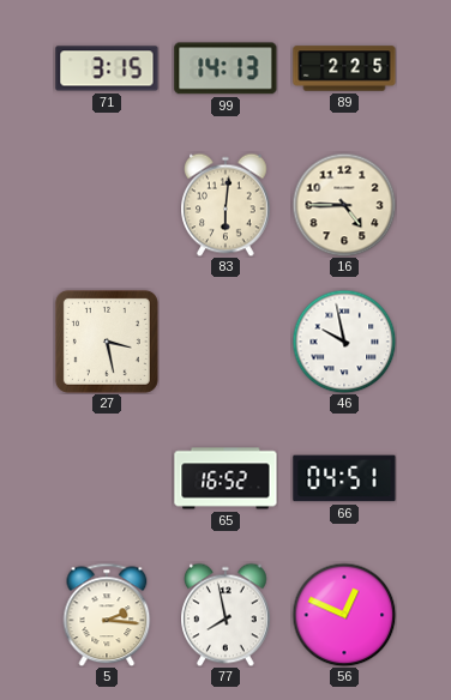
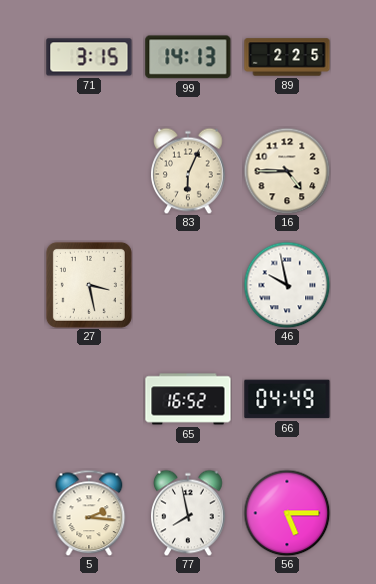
83: 6:01 -> 6:04
66: 04:51 -> 04:49
56: 12:49 -> 5:15
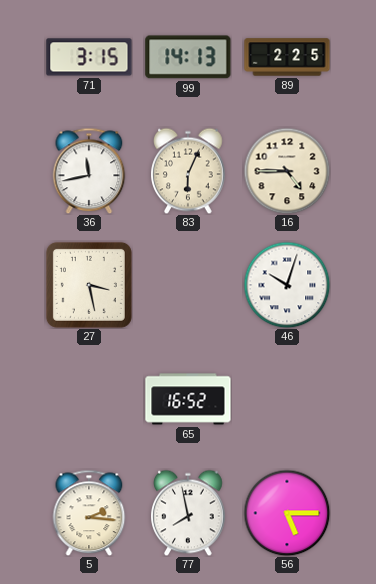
36: none -> 11:43
46: 9:58 -> 10:03
66: 04:49 -> none
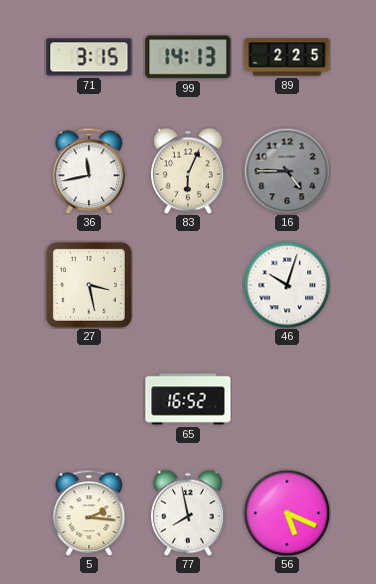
16 dial: cream -> grey
56: 5:15 -> 5:19
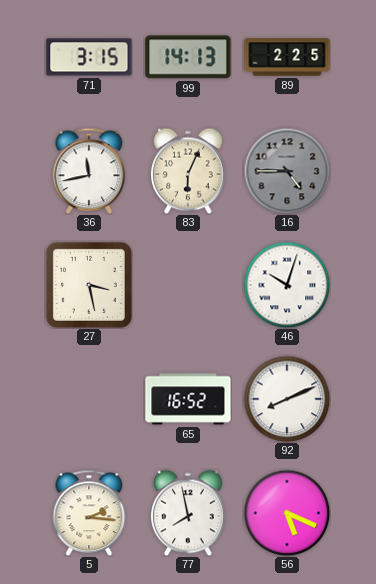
92: none -> 8:11
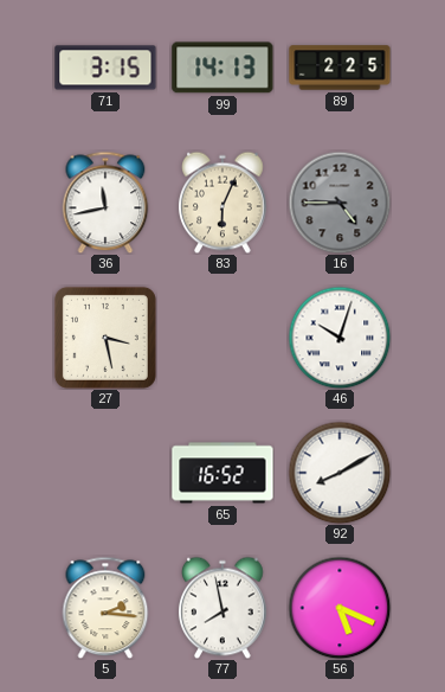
92: 8:11 -> 8:10
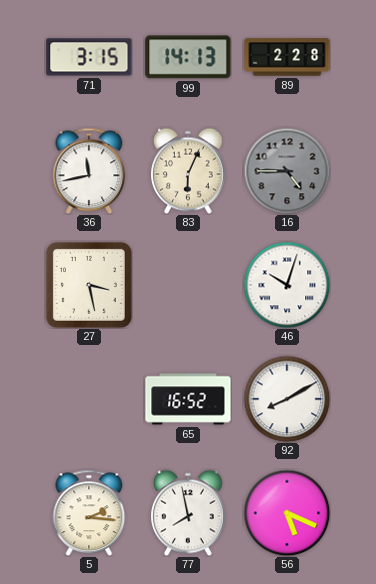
89: 2:25 -> 2:28
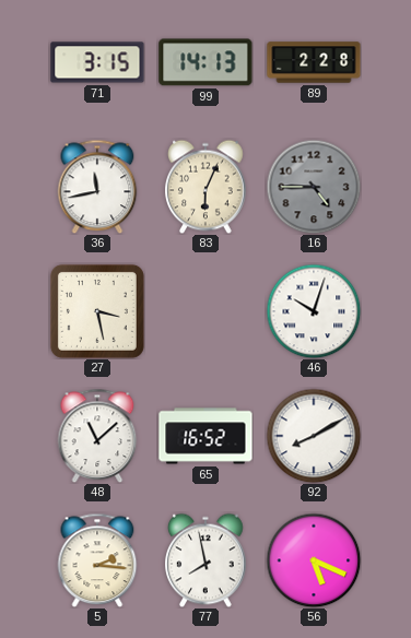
48: none -> 11:08
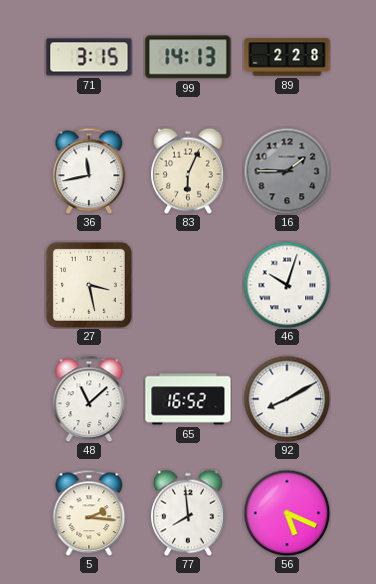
16: 4:45 -> 1:45
77: 7:58 -> 7:59
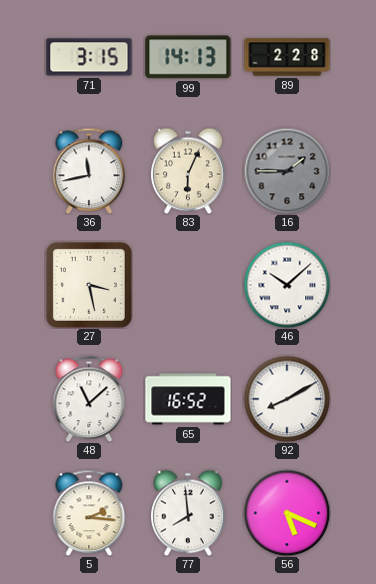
46: 10:03 -> 10:08
